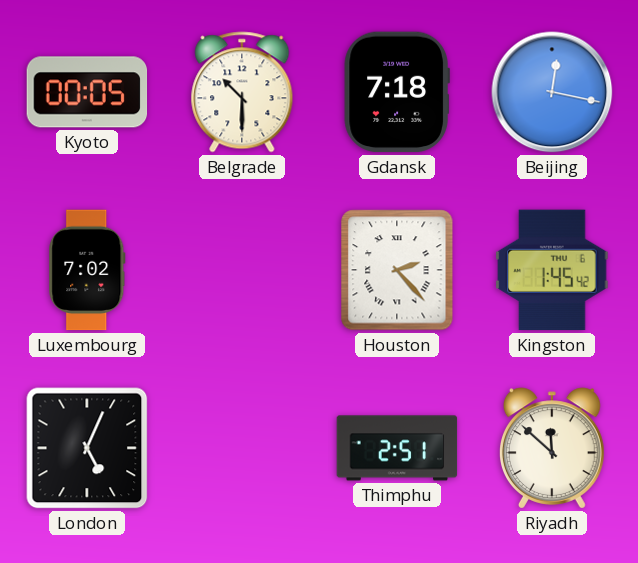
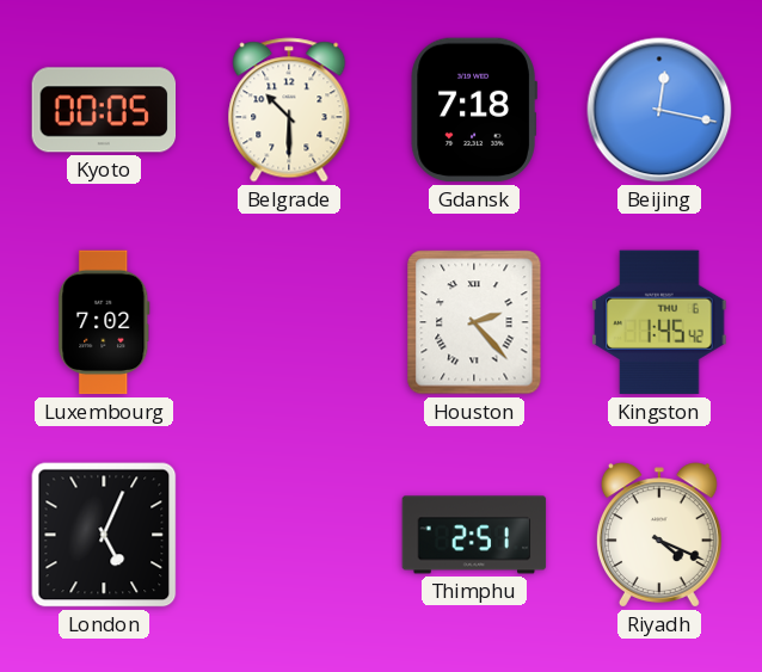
Riyadh: 11:52 -> 4:19
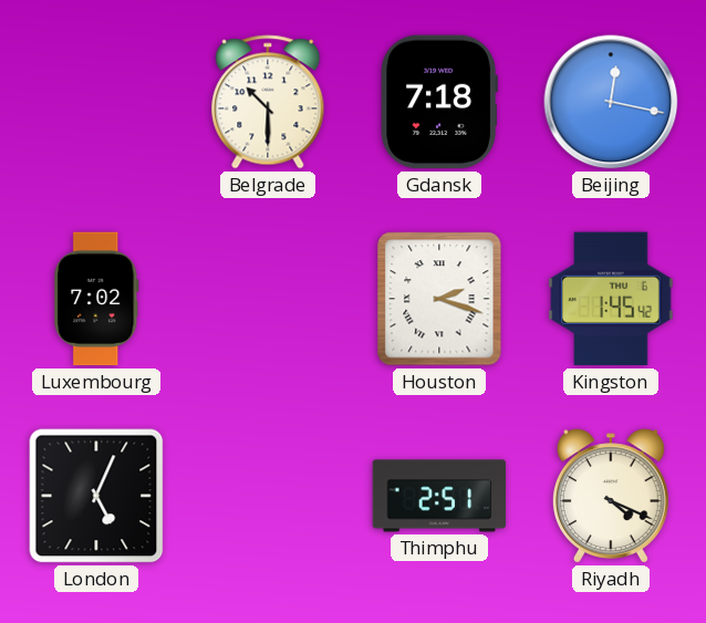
Kyoto: 00:05 -> none
Houston: 2:23 -> 2:18
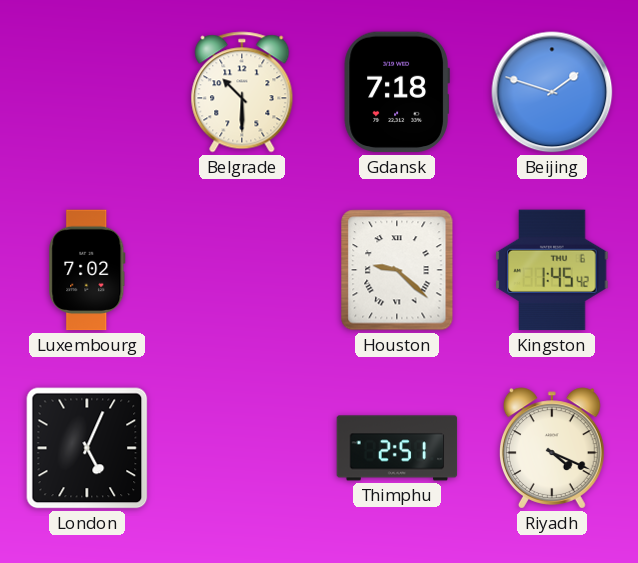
Beijing: 12:17 -> 1:48
Houston: 2:18 -> 9:22
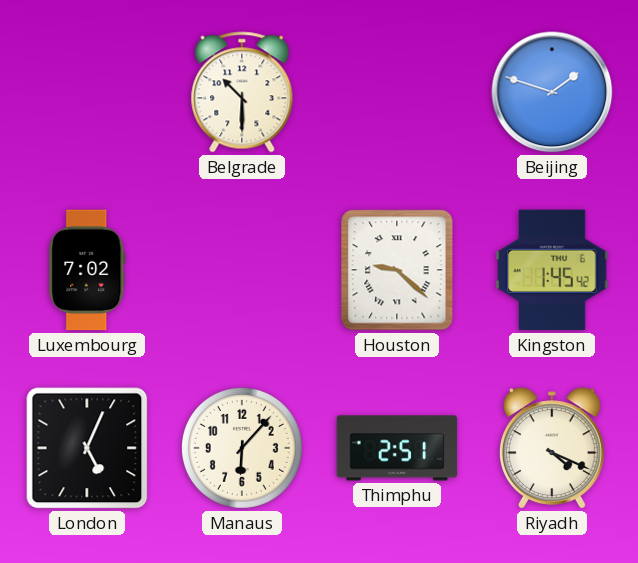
Gdansk: 7:18 -> none
Manaus: none -> 6:07
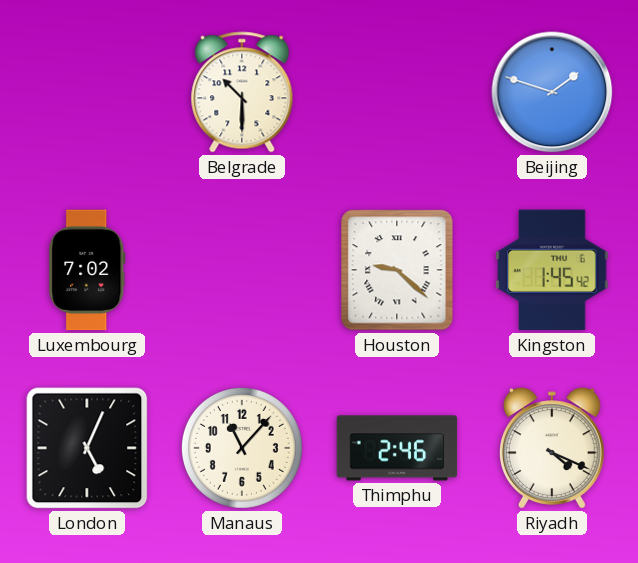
Manaus: 6:07 -> 11:07
Thimphu: 2:51 -> 2:46
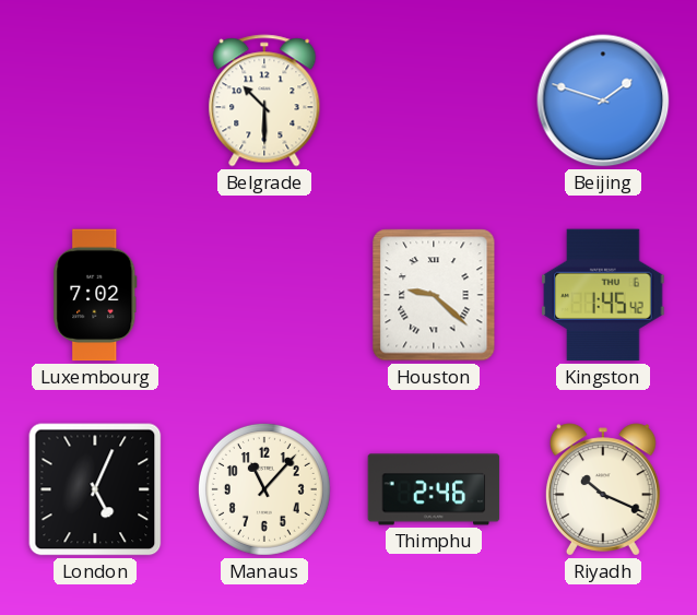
Riyadh: 4:19 -> 10:19
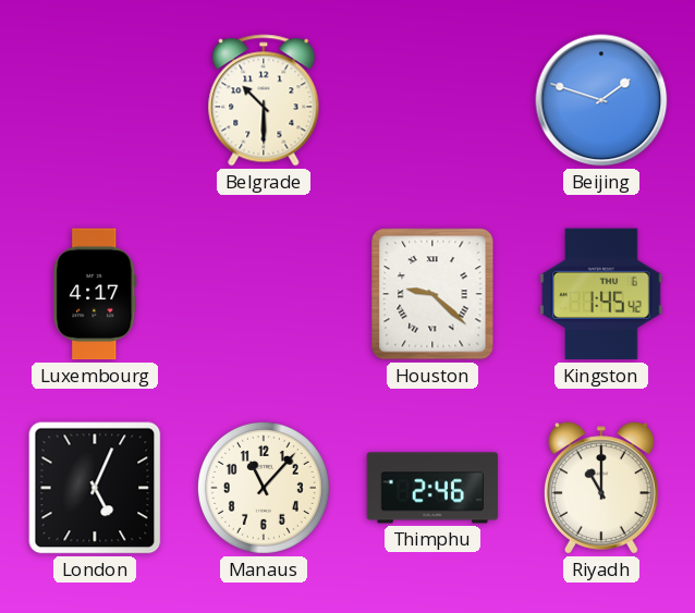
Luxembourg: 7:02 -> 4:17
Riyadh: 10:19 -> 11:00
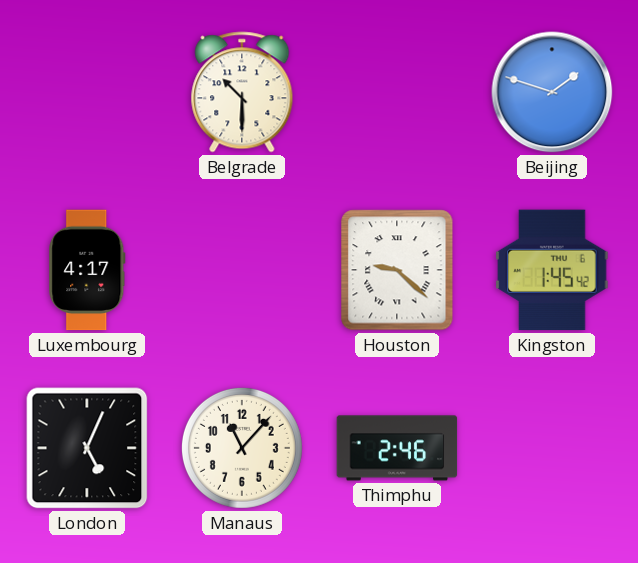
Riyadh: 11:00 -> none
